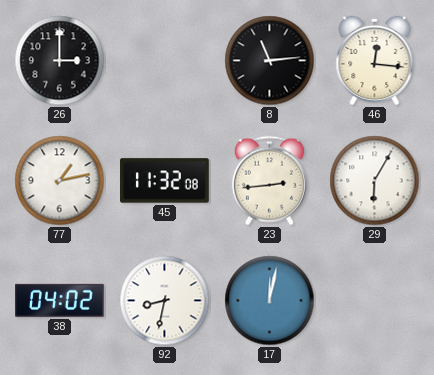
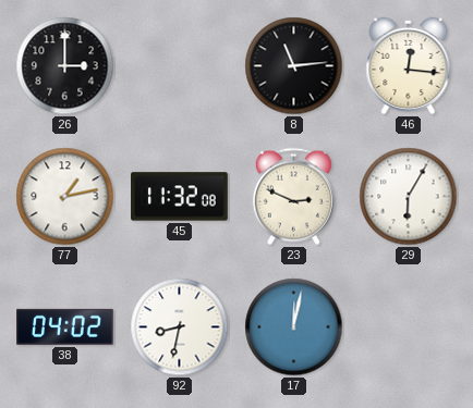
23: 2:44 -> 2:49
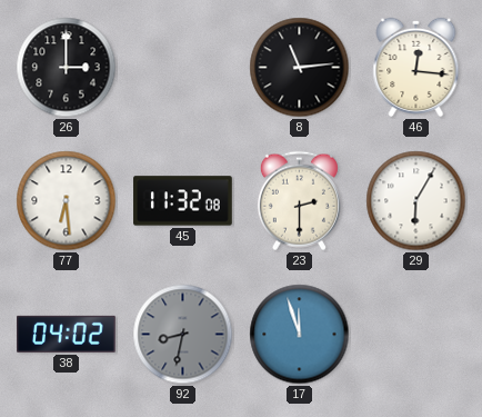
77: 1:13 -> 6:29
23: 2:49 -> 2:30
92 dial: white -> grey
17: 12:02 -> 11:57
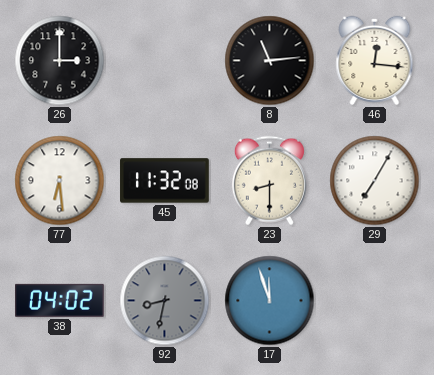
23: 2:30 -> 8:30
29: 6:05 -> 7:05
